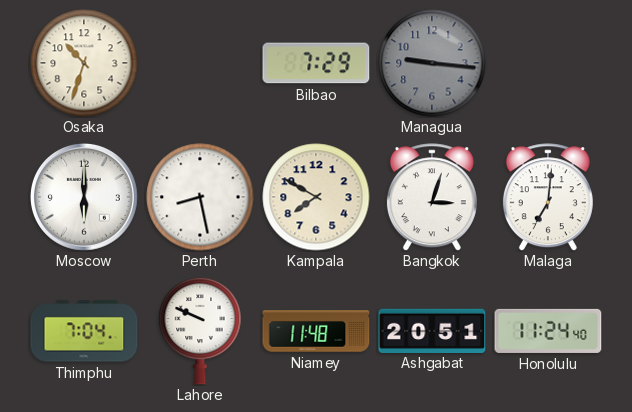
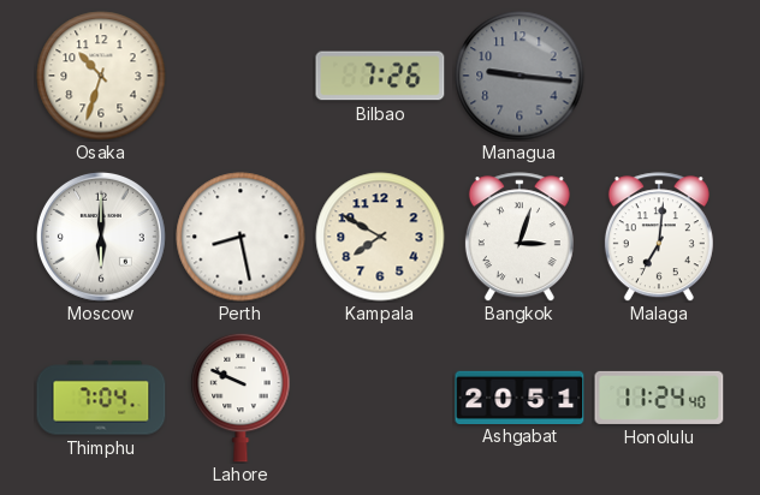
Bilbao: 7:29 -> 7:26
Niamey: 11:48 -> none
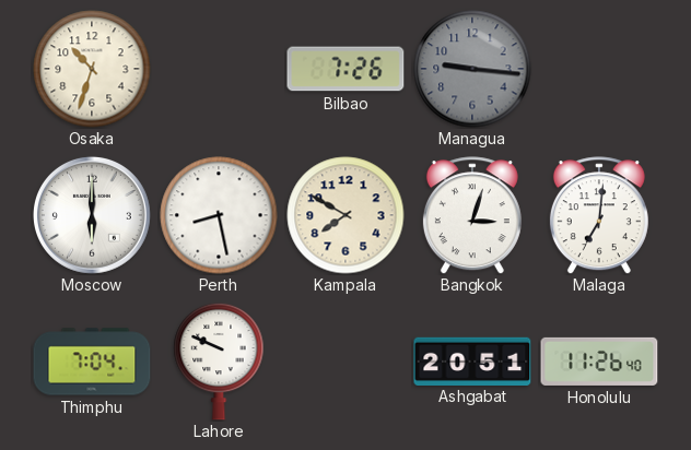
Honolulu: 11:24 -> 11:26
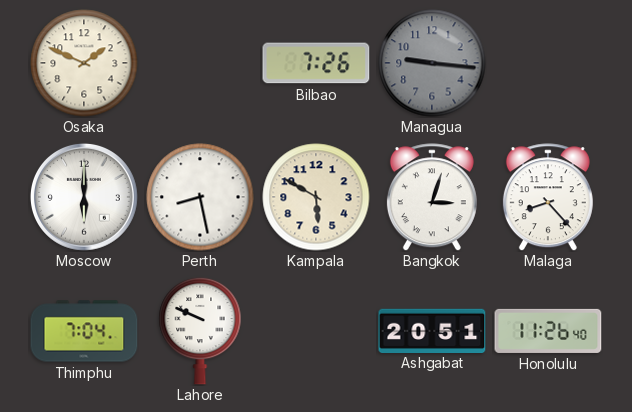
Osaka: 10:33 -> 1:49
Kampala: 7:50 -> 5:50
Malaga: 7:01 -> 8:23
